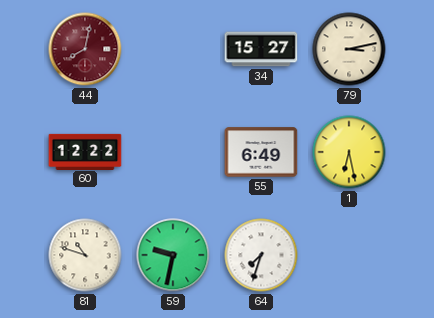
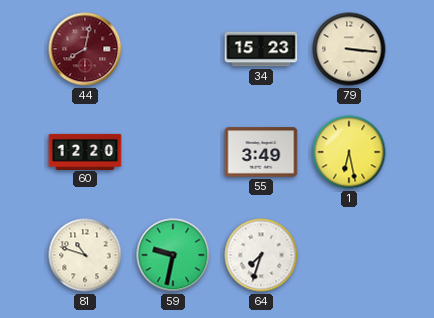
34: 15:27 -> 15:23
79: 3:13 -> 3:16
60: 12:22 -> 12:20
55: 6:49 -> 3:49
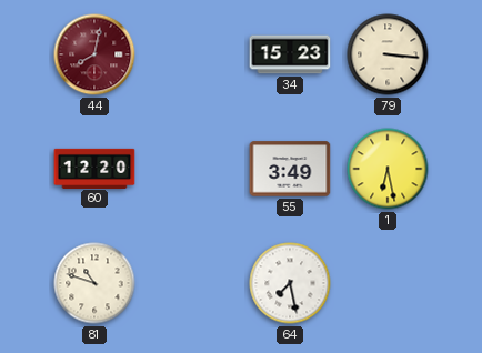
59: 9:32 -> none
64: 7:33 -> 7:28
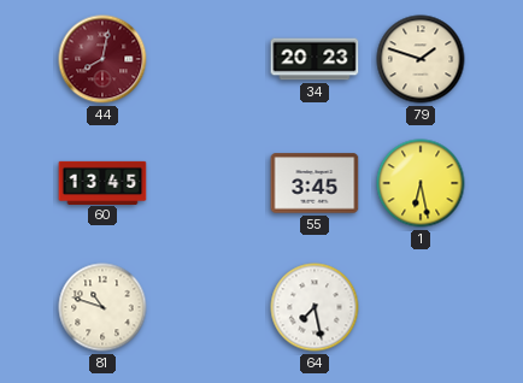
34: 15:23 -> 20:23
79: 3:16 -> 1:48
60: 12:20 -> 13:45
55: 3:49 -> 3:45
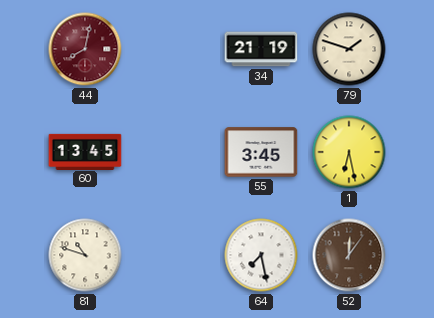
34: 20:23 -> 21:19
52: none -> 12:06
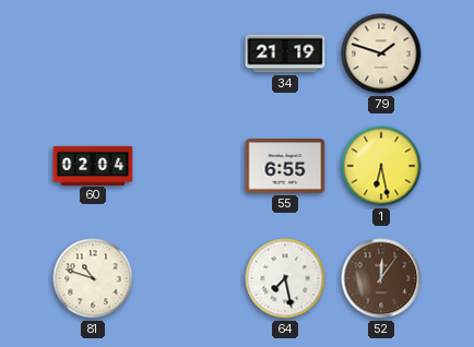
44: 8:02 -> none
60: 13:45 -> 02:04
55: 3:45 -> 6:55
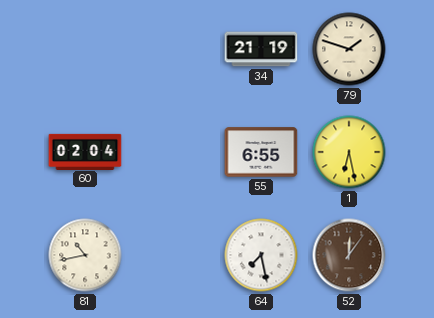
81: 10:48 -> 10:43
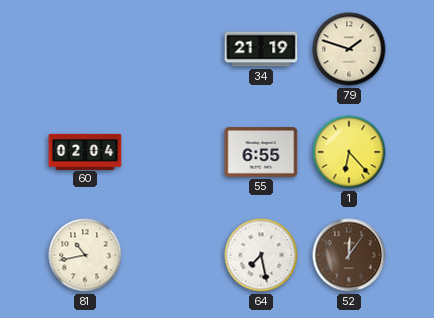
1: 6:28 -> 6:23
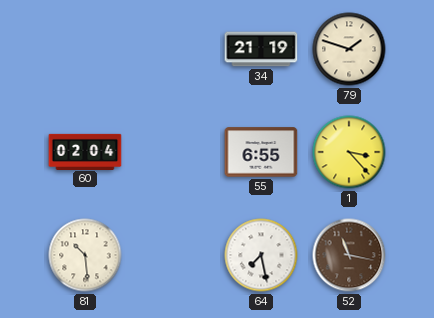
1: 6:23 -> 3:23
81: 10:43 -> 10:29
52: 12:06 -> 11:17
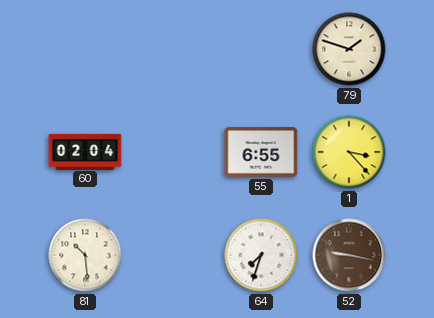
34: 21:19 -> none
64: 7:28 -> 7:33
52: 11:17 -> 9:17
